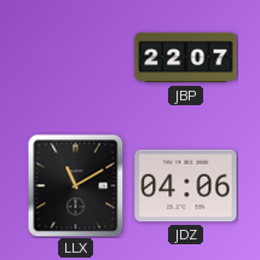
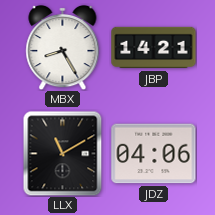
MBX: none -> 8:25
JBP: 22:07 -> 14:21
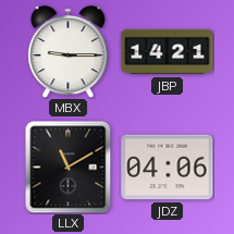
MBX: 8:25 -> 9:15
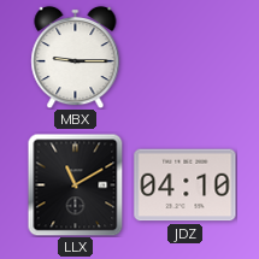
JBP: 14:21 -> none
JDZ: 04:06 -> 04:10
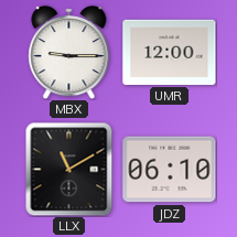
UMR: none -> 12:00
JDZ: 04:10 -> 06:10
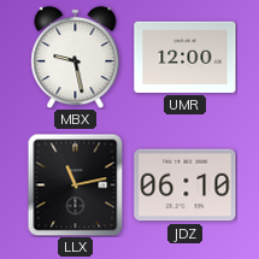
MBX: 9:15 -> 9:28
LLX: 11:10 -> 11:13
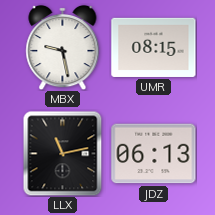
UMR: 12:00 -> 08:15
JDZ: 06:10 -> 06:13
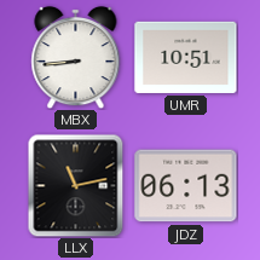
MBX: 9:28 -> 8:44
UMR: 08:15 -> 10:51
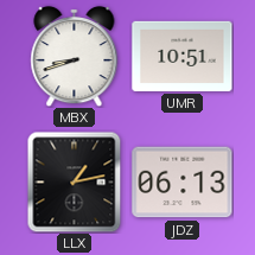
MBX: 8:44 -> 8:42
LLX: 11:13 -> 1:13
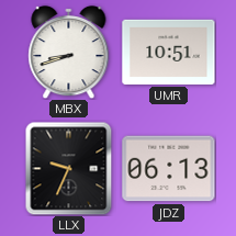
LLX: 1:13 -> 9:34
